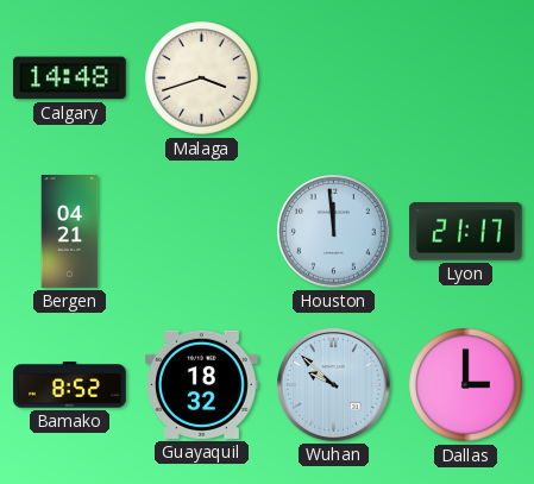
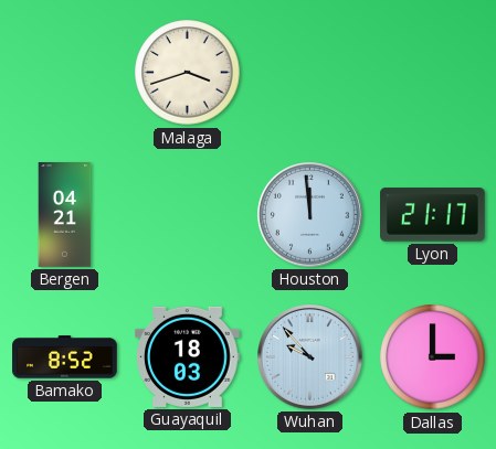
Calgary: 14:48 -> none
Guayaquil: 18:32 -> 18:03
Wuhan: 9:52 -> 9:53
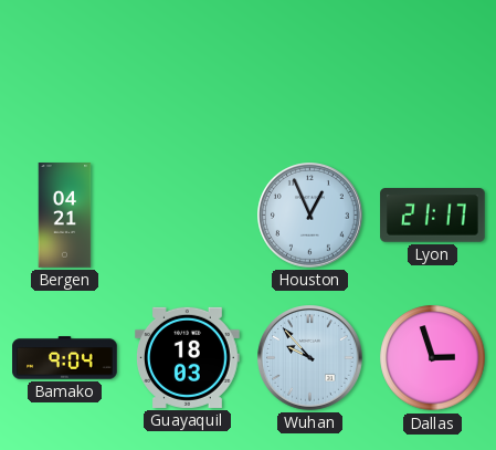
Malaga: 3:42 -> none
Houston: 11:59 -> 12:56
Bamako: 8:52 -> 9:04
Dallas: 3:00 -> 2:57
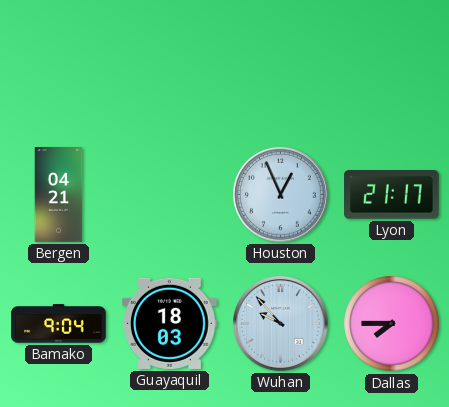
Dallas: 2:57 -> 7:45
